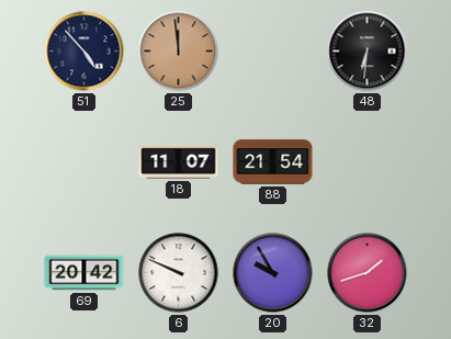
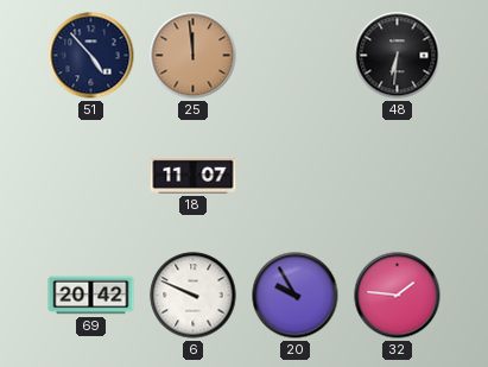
88: 21:54 -> none
32: 1:42 -> 1:46
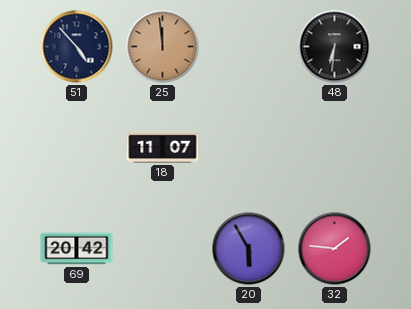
6: 9:49 -> none
20: 9:55 -> 5:55
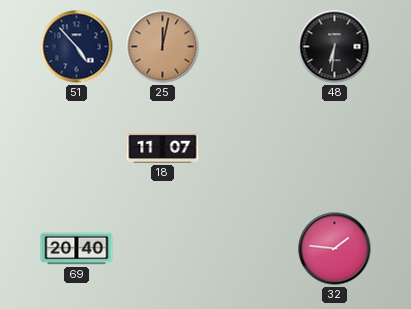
25: 11:59 -> 12:02
69: 20:42 -> 20:40
20: 5:55 -> none
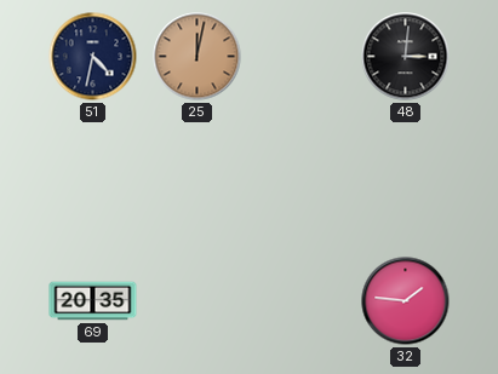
51: 4:53 -> 4:32
48: 6:31 -> 3:01
18: 11:07 -> none
69: 20:40 -> 20:35
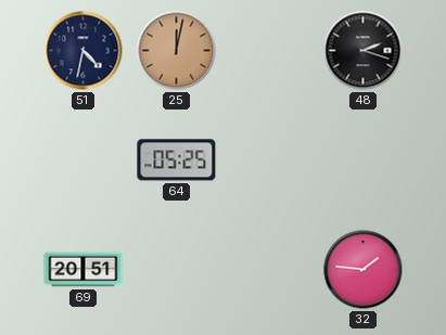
48: 3:01 -> 2:18
64: none -> 05:25
69: 20:35 -> 20:51
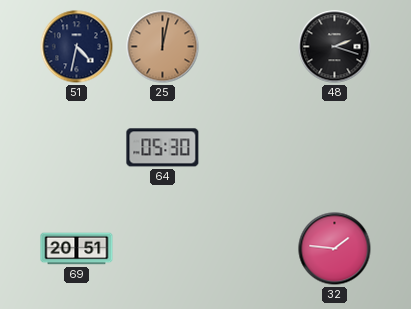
64: 05:25 -> 05:30
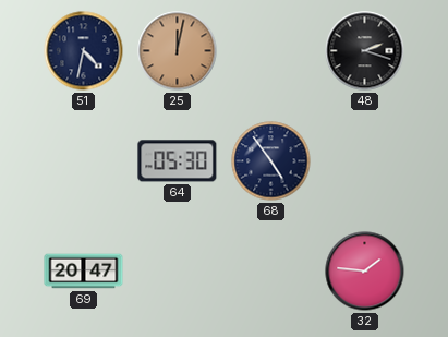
68: none -> 4:54
69: 20:51 -> 20:47
